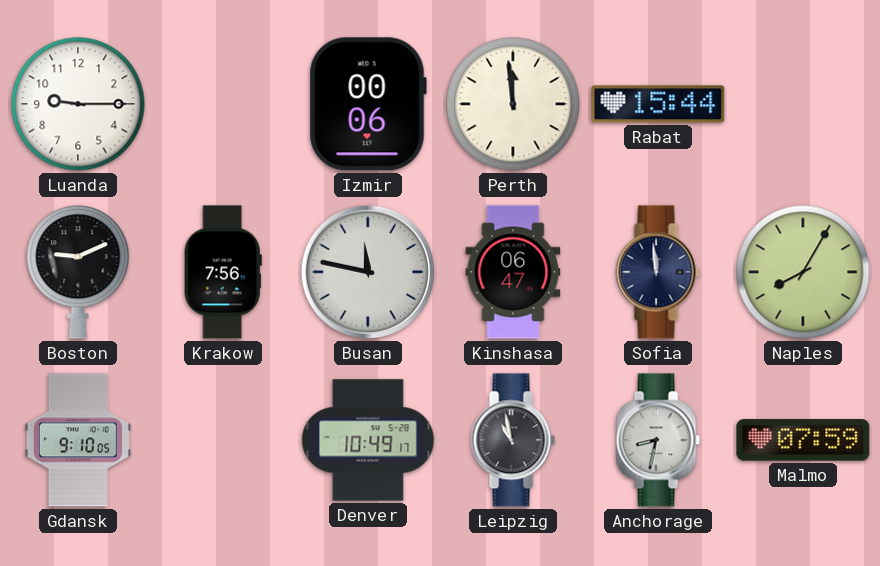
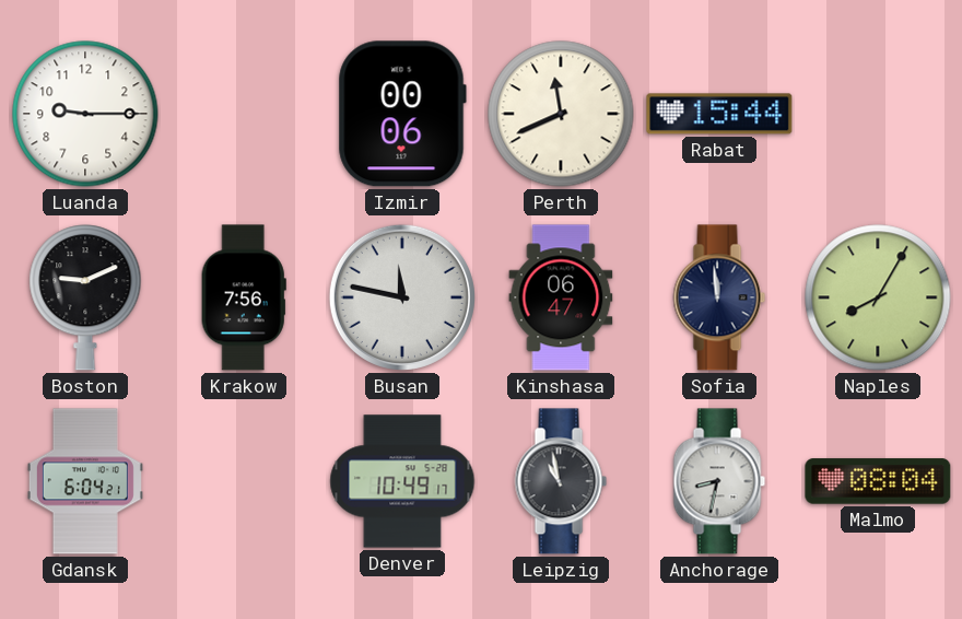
Perth: 11:59 -> 11:41
Gdansk: 9:10 -> 6:04
Malmo: 07:59 -> 08:04
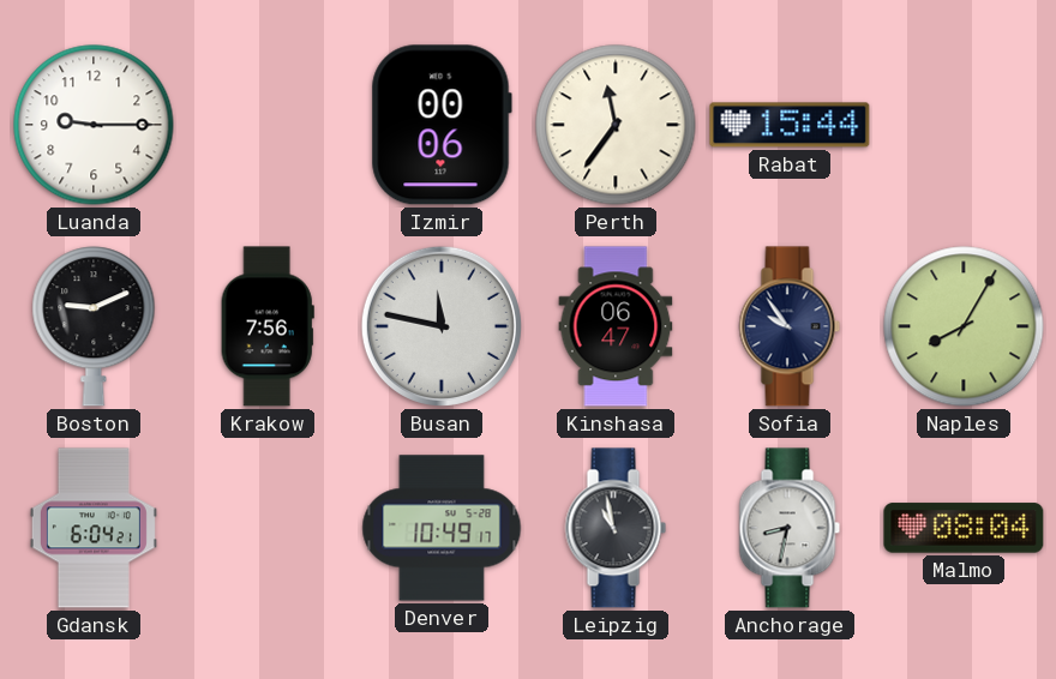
Perth: 11:41 -> 11:36
Sofia: 11:59 -> 9:54
